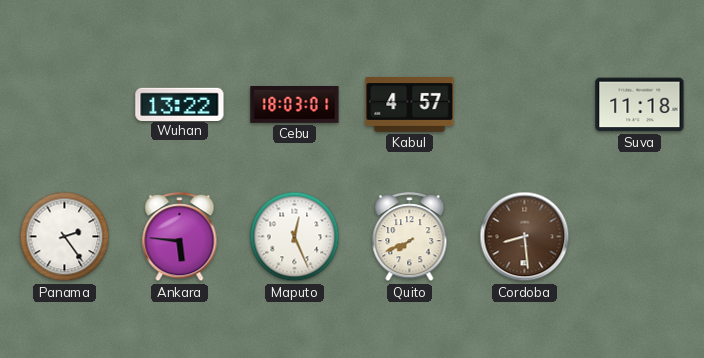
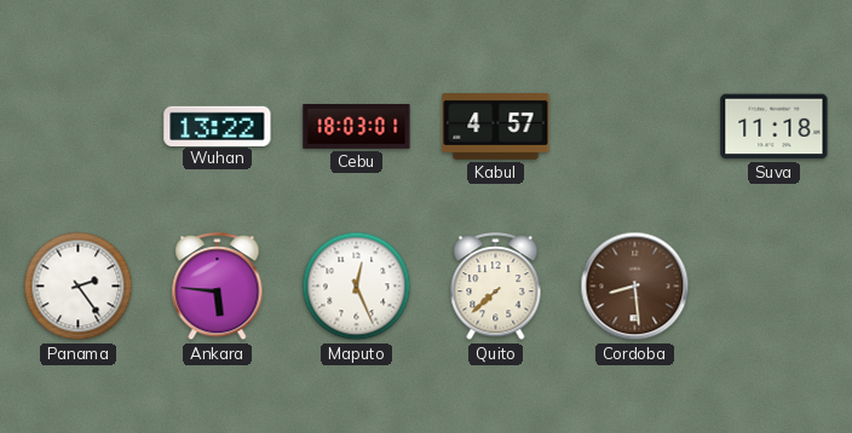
Quito: 7:41 -> 7:38
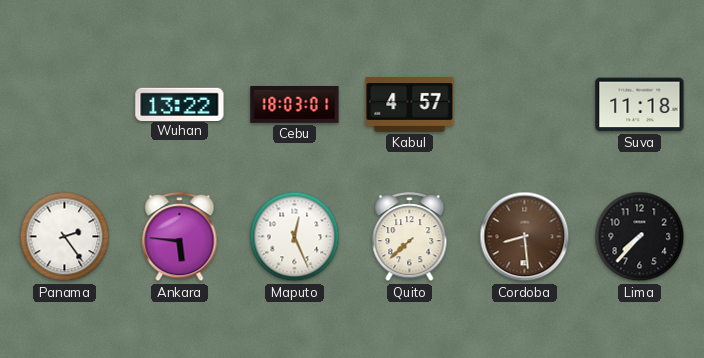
Lima: none -> 7:37
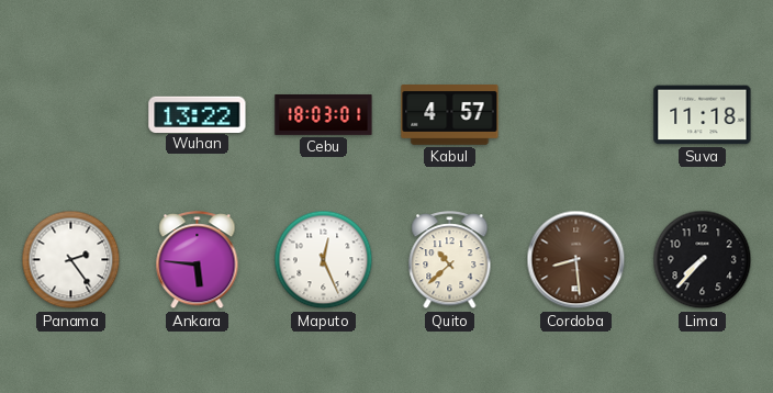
Quito: 7:38 -> 10:38
